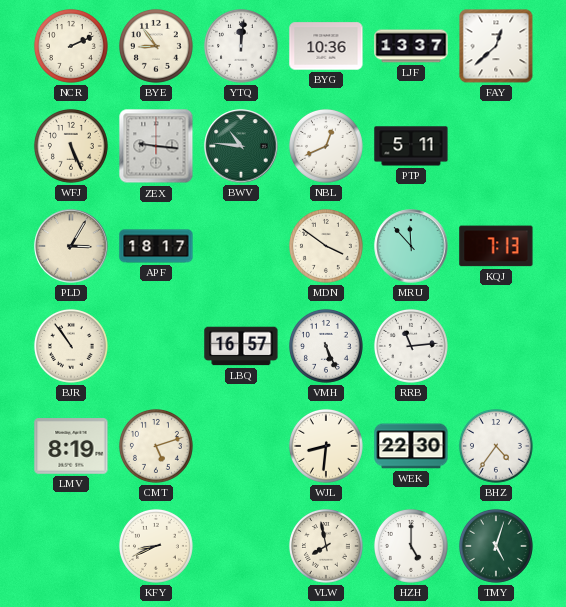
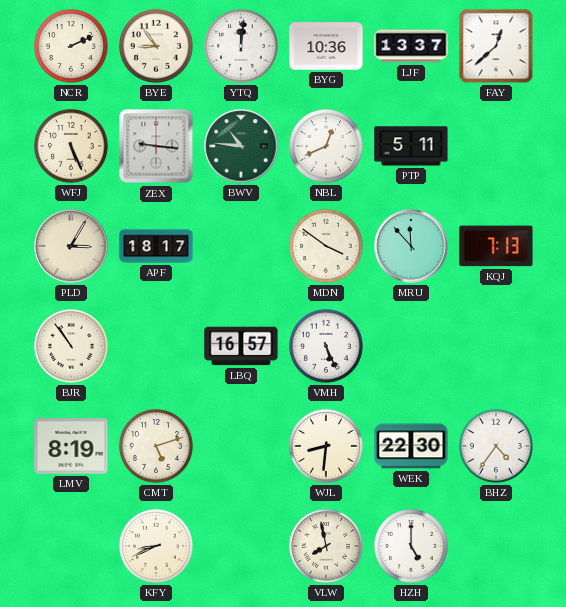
RRB: 11:14 -> none
TMY: 5:03 -> none
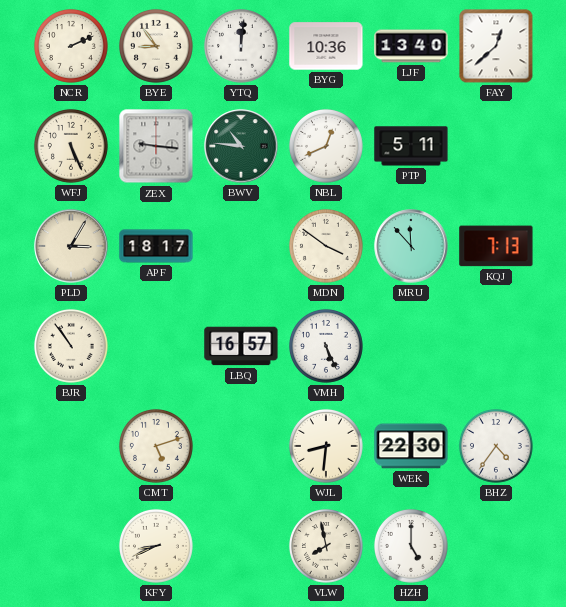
LJF: 13:37 -> 13:40
LMV: 8:19 -> none
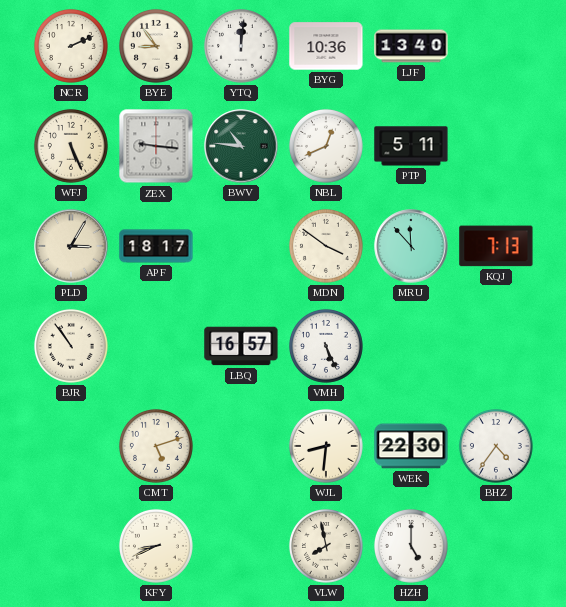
FAY: 12:38 -> none
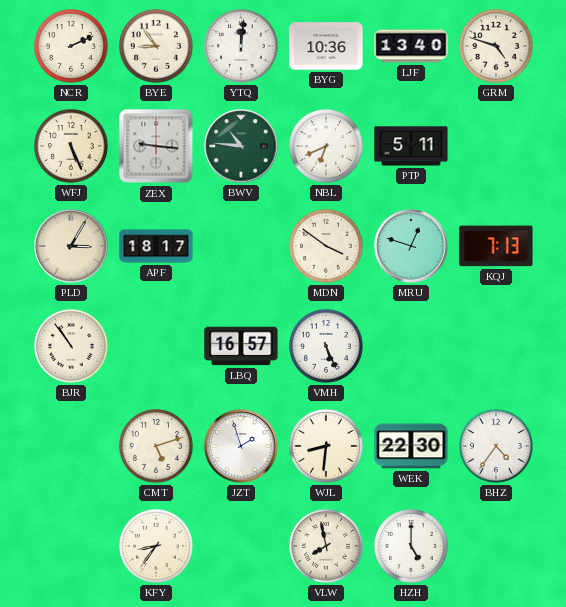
GRM: none -> 4:48
NBL: 12:41 -> 6:41
MRU: 11:53 -> 12:48
JZT: none -> 1:57
KFY: 8:41 -> 8:36
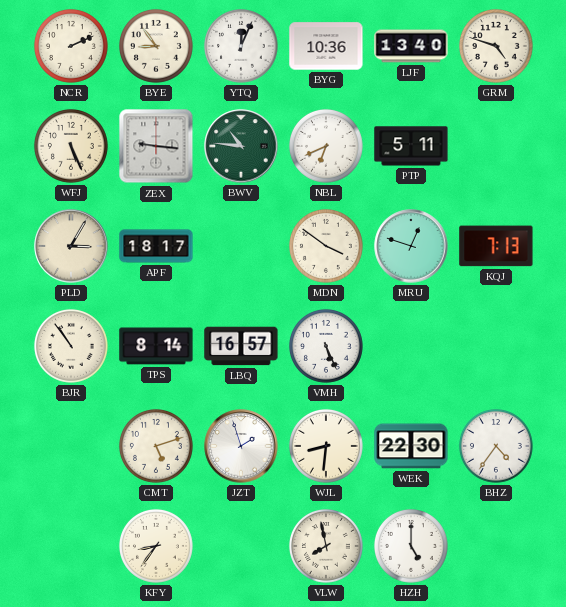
YTQ: 12:01 -> 12:04
TPS: none -> 8:14
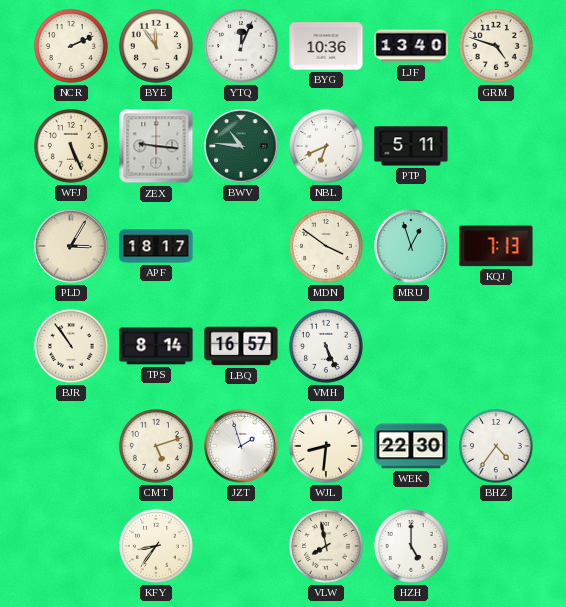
BYE: 8:54 -> 11:54
MRU: 12:48 -> 12:57
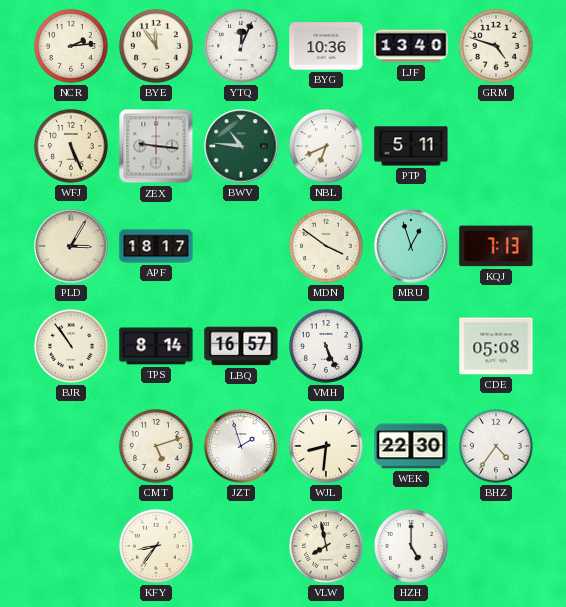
NCR: 2:11 -> 2:14
CDE: none -> 05:08
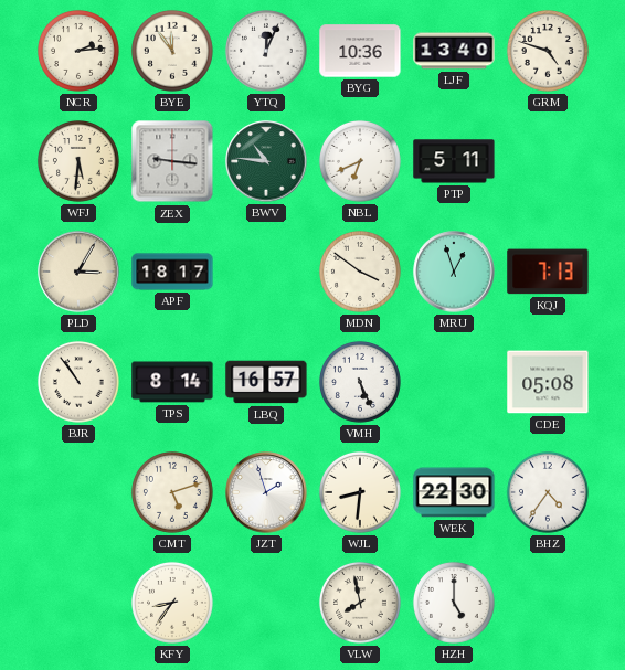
WFJ: 5:26 -> 5:31
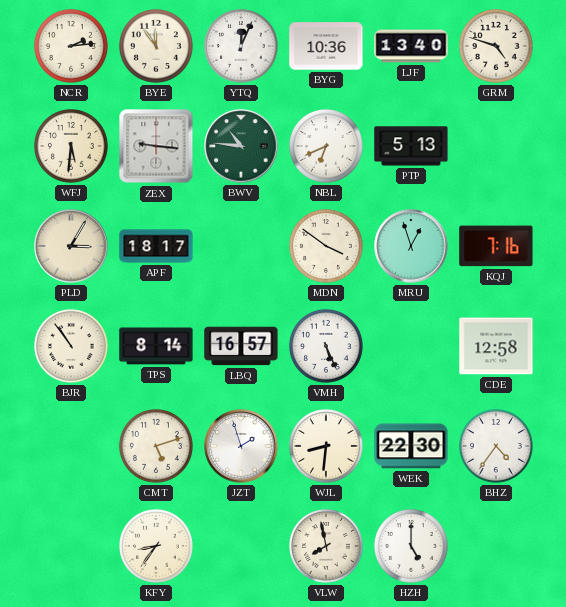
PTP: 5:11 -> 5:13
KQJ: 7:13 -> 7:16
CDE: 05:08 -> 12:58
